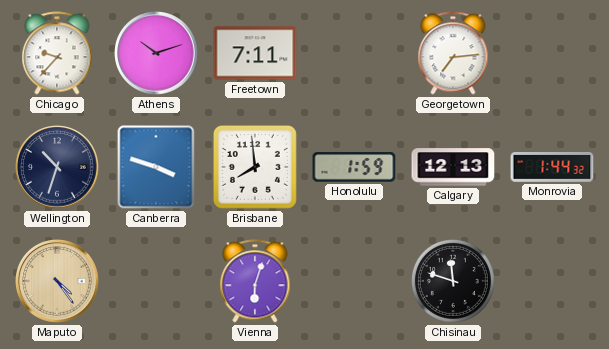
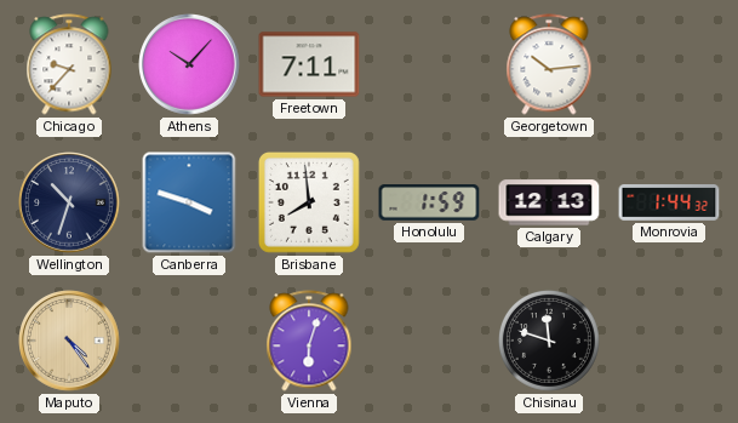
Athens: 10:12 -> 10:07
Georgetown: 7:14 -> 10:14
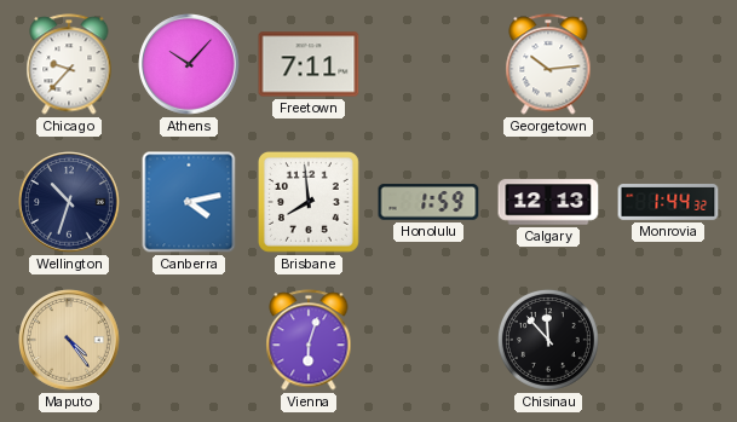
Canberra: 3:48 -> 4:13
Chisinau: 11:48 -> 11:53
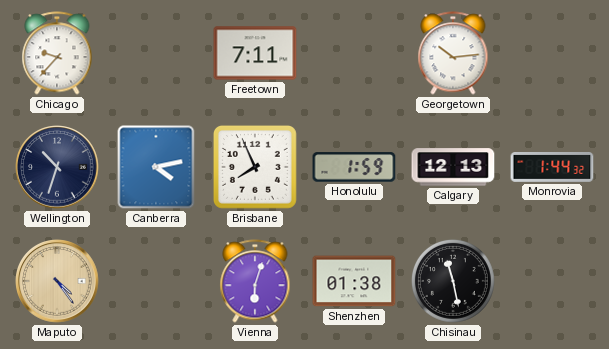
Athens: 10:07 -> none
Brisbane: 7:59 -> 7:56
Shenzhen: none -> 01:38
Chisinau: 11:53 -> 11:28
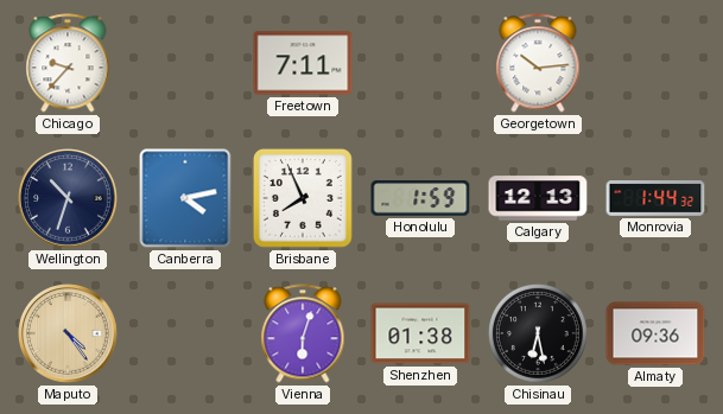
Chisinau: 11:28 -> 6:28
Almaty: none -> 09:36
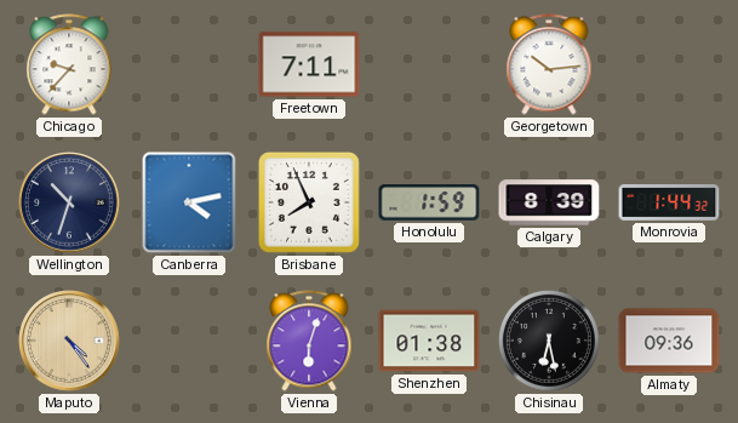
Calgary: 12:13 -> 8:39
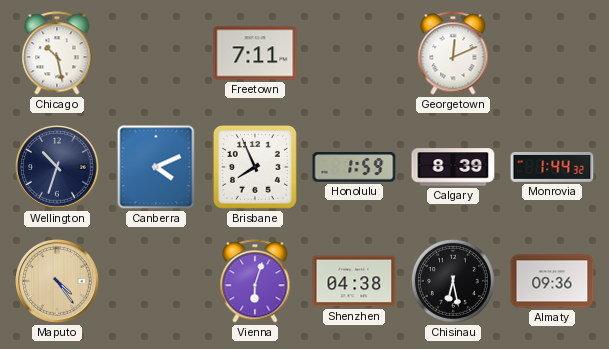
Chicago: 9:37 -> 10:28
Georgetown: 10:14 -> 12:11
Canberra: 4:13 -> 4:11
Shenzhen: 01:38 -> 04:38
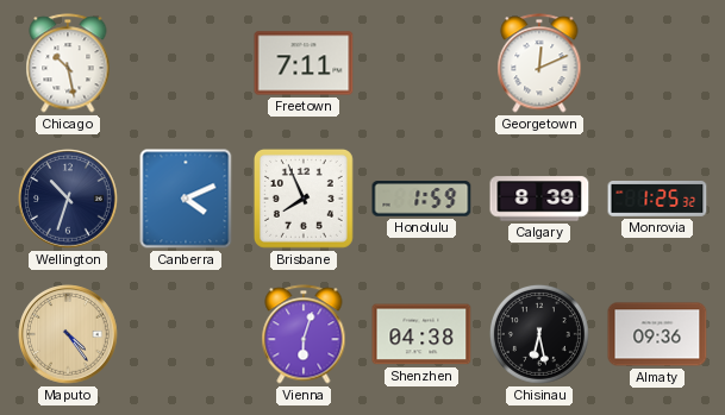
Monrovia: 1:44 -> 1:25
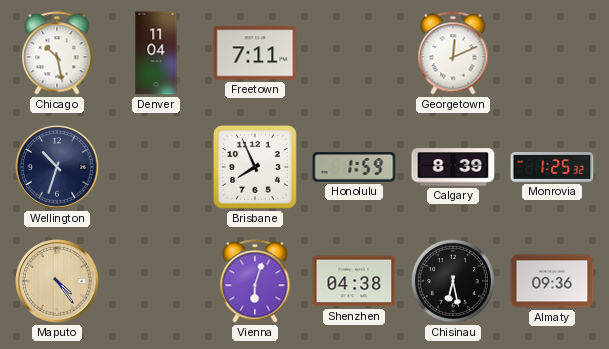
Denver: none -> 11:04
Canberra: 4:11 -> none
